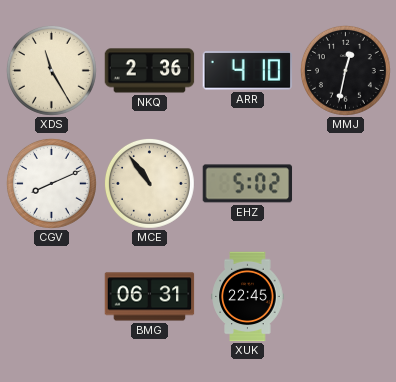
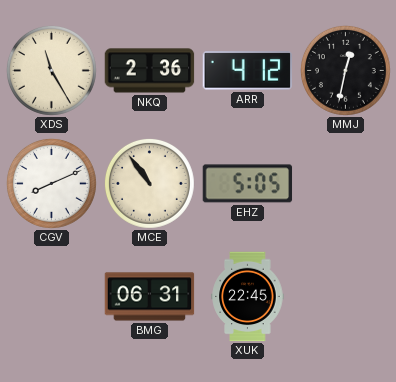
ARR: 4:10 -> 4:12
EHZ: 5:02 -> 5:05
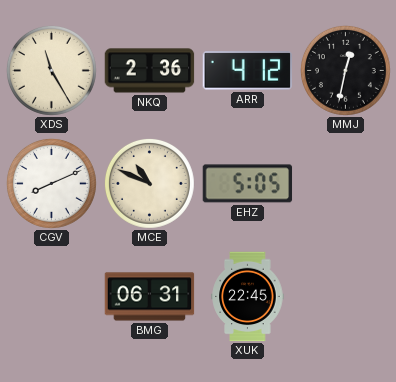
MCE: 10:54 -> 10:49
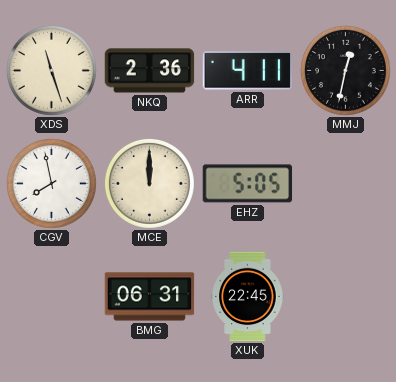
XDS: 11:25 -> 11:27
ARR: 4:12 -> 4:11
CGV: 8:11 -> 7:58
MCE: 10:49 -> 12:00
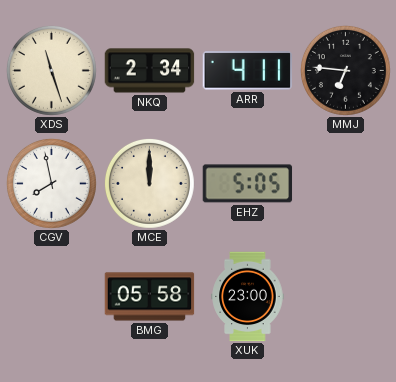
NKQ: 2:36 -> 2:34
MMJ: 12:32 -> 6:46
BMG: 06:31 -> 05:58
XUK: 22:45 -> 23:00
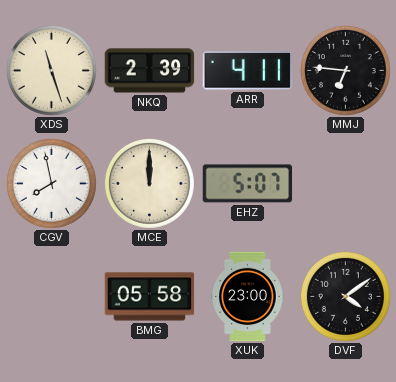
NKQ: 2:34 -> 2:39
EHZ: 5:05 -> 5:07
DVF: none -> 4:09
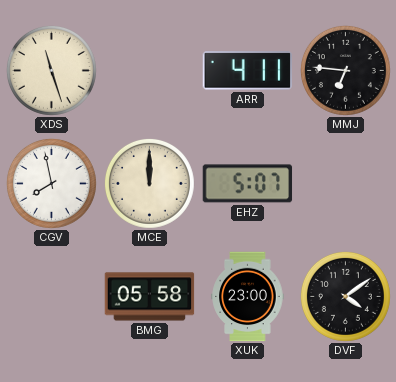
NKQ: 2:39 -> none
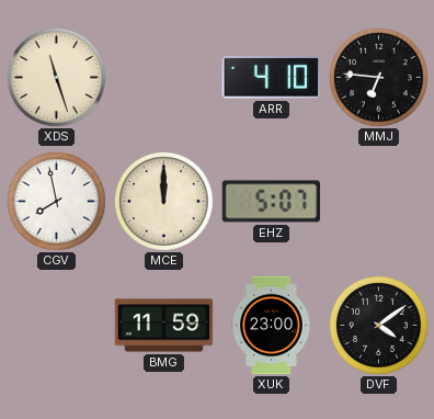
ARR: 4:11 -> 4:10
BMG: 05:58 -> 11:59
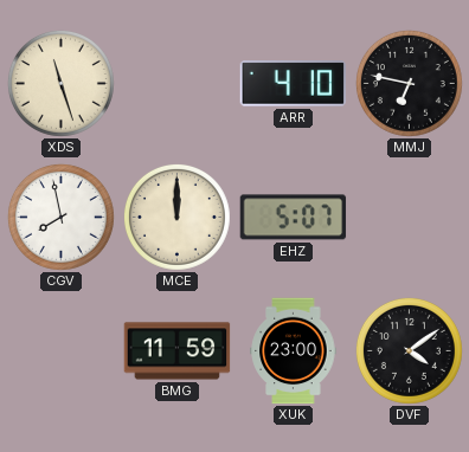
MMJ: 6:46 -> 6:47
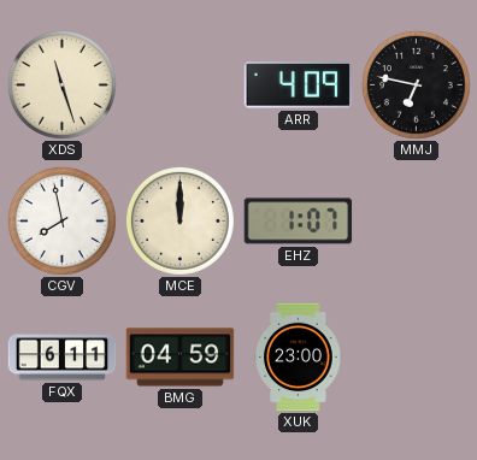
ARR: 4:10 -> 4:09
EHZ: 5:07 -> 1:07
FQX: none -> 6:11
BMG: 11:59 -> 04:59
DVF: 4:09 -> none
